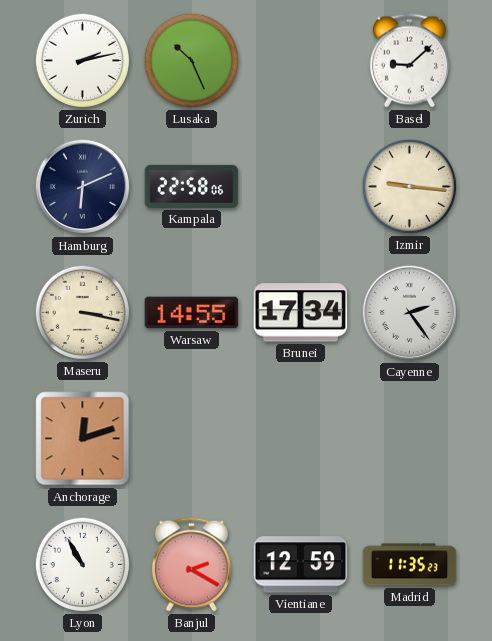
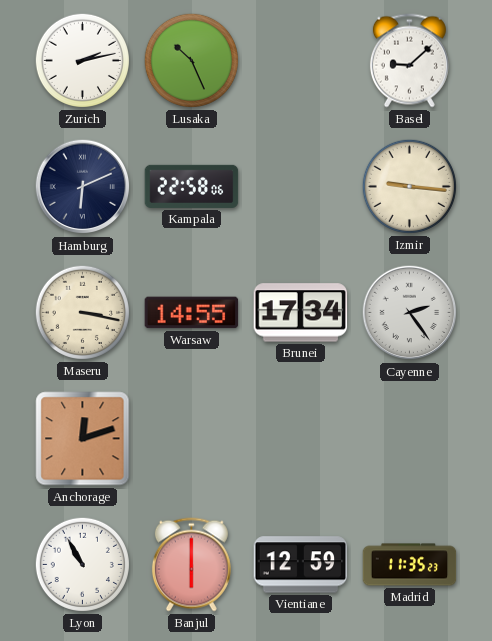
Banjul: 2:20 -> 6:00
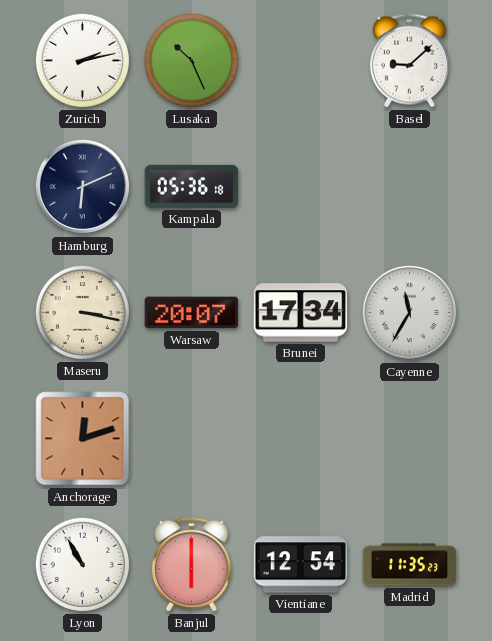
Kampala: 22:58 -> 05:36
Izmir: 9:16 -> none
Warsaw: 14:55 -> 20:07
Cayenne: 2:24 -> 11:35
Vientiane: 12:59 -> 12:54
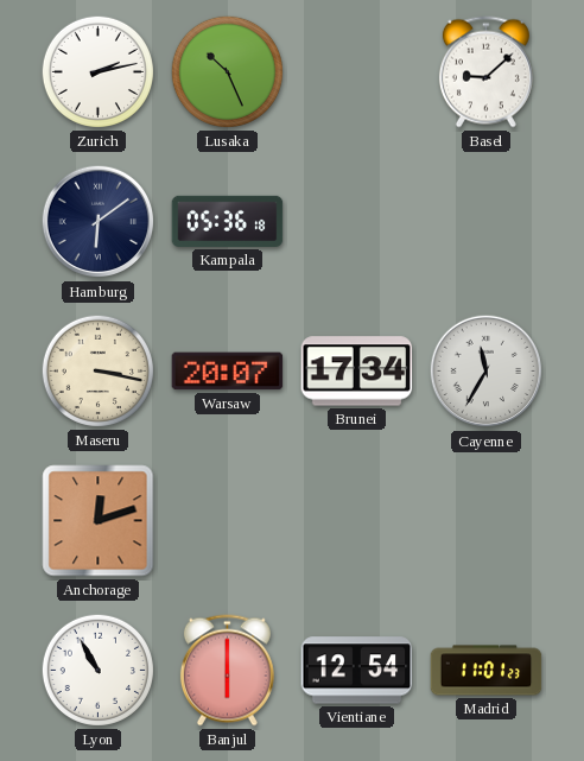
Hamburg: 6:11 -> 6:09
Madrid: 11:35 -> 11:01
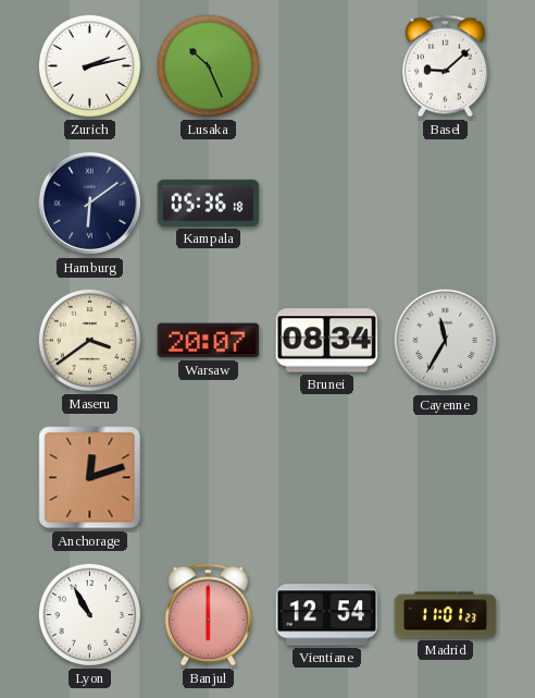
Maseru: 3:17 -> 3:39
Brunei: 17:34 -> 08:34
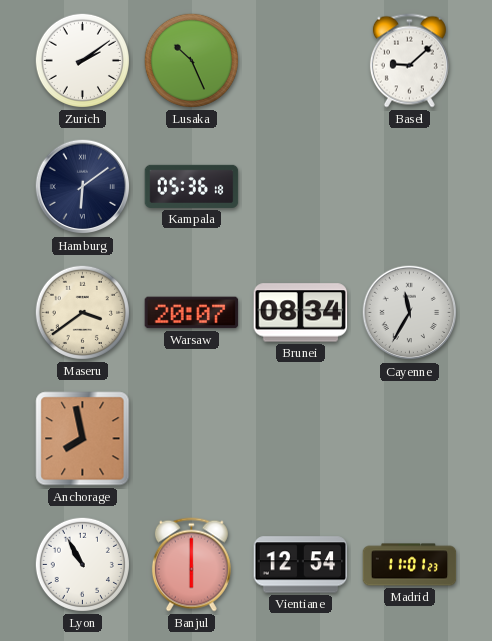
Zurich: 2:13 -> 2:09
Anchorage: 12:12 -> 7:58
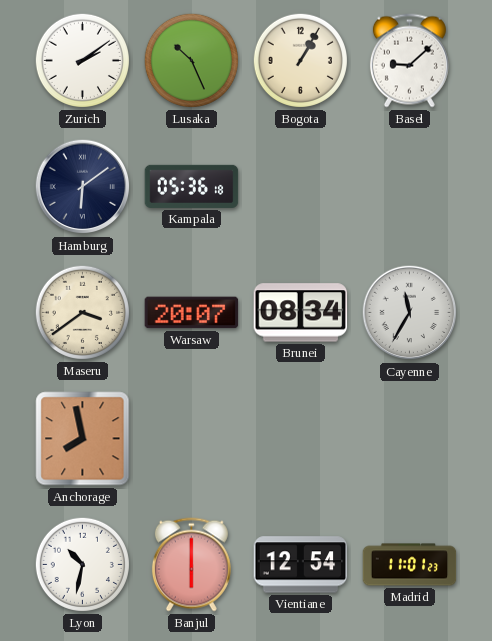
Bogota: none -> 1:05
Lyon: 10:55 -> 10:32
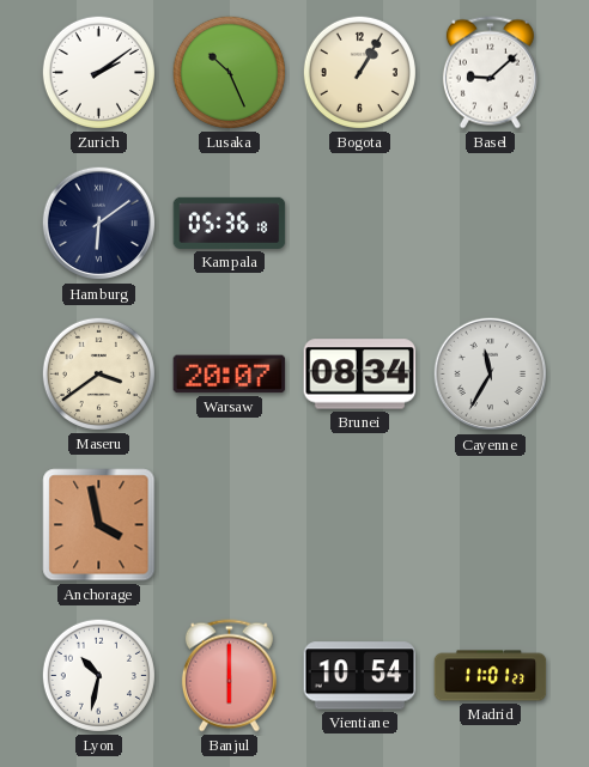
Anchorage: 7:58 -> 3:58
Vientiane: 12:54 -> 10:54
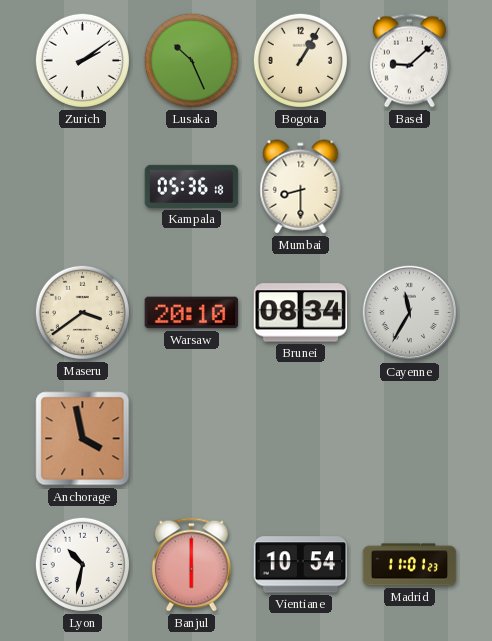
Hamburg: 6:09 -> none
Mumbai: none -> 8:30
Warsaw: 20:07 -> 20:10
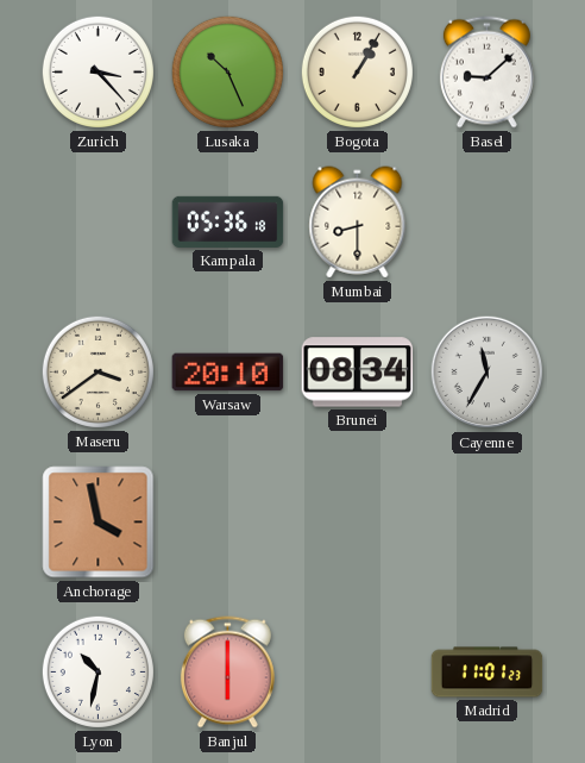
Zurich: 2:09 -> 3:23
Vientiane: 10:54 -> none
